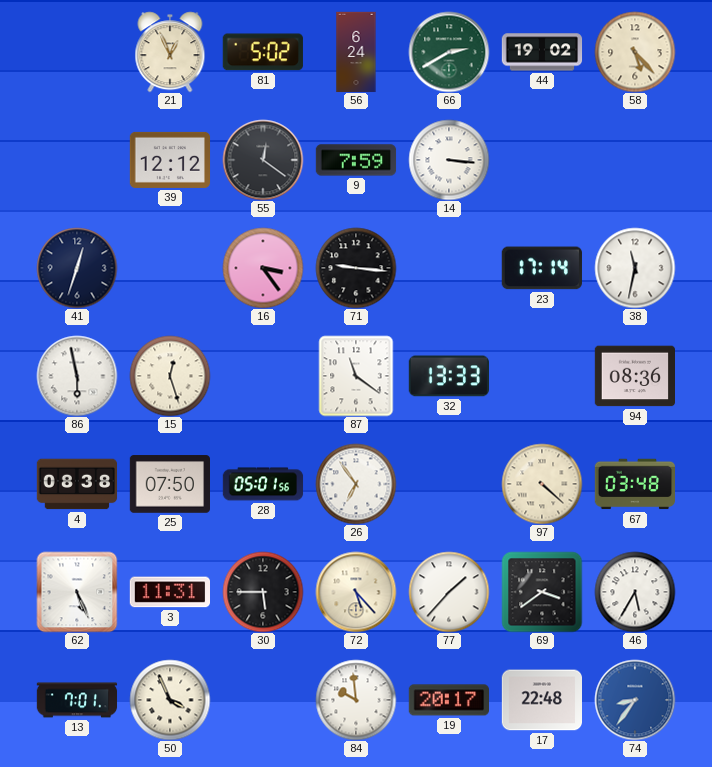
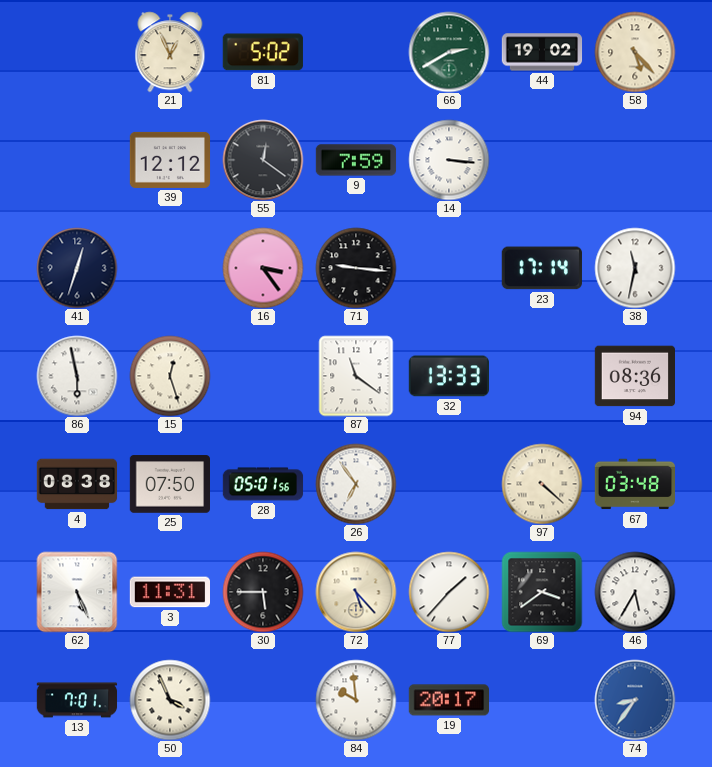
56: 6:24 -> none
17: 22:48 -> none
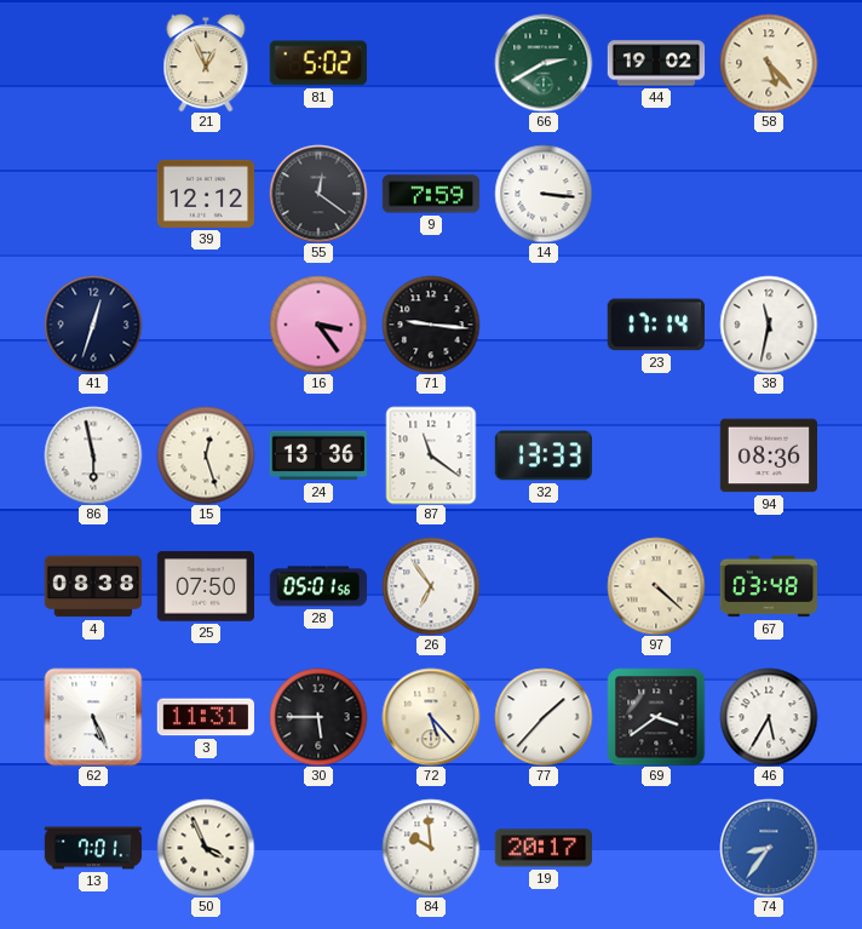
24: none -> 13:36
